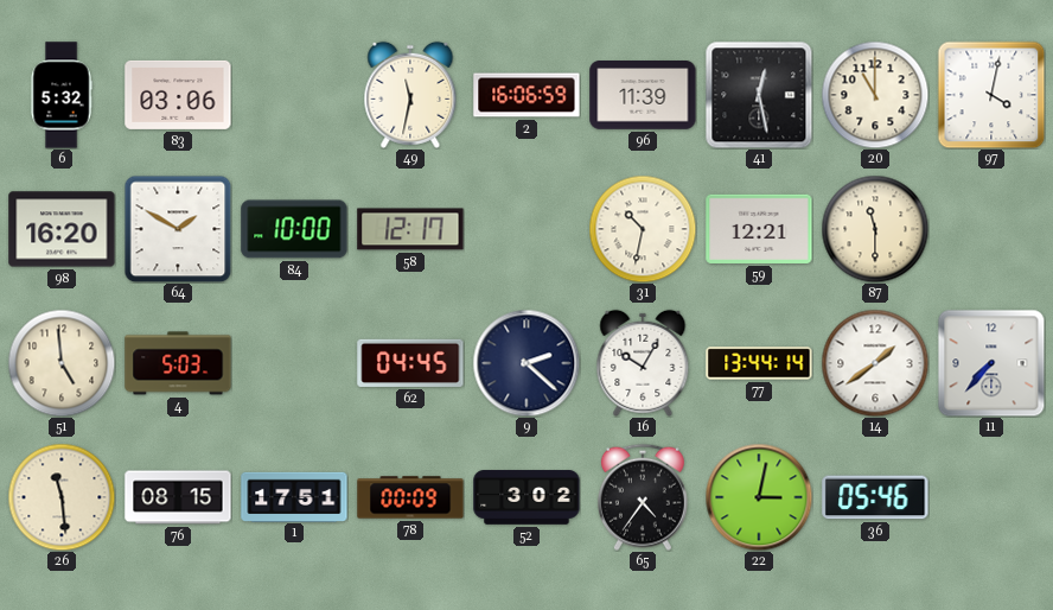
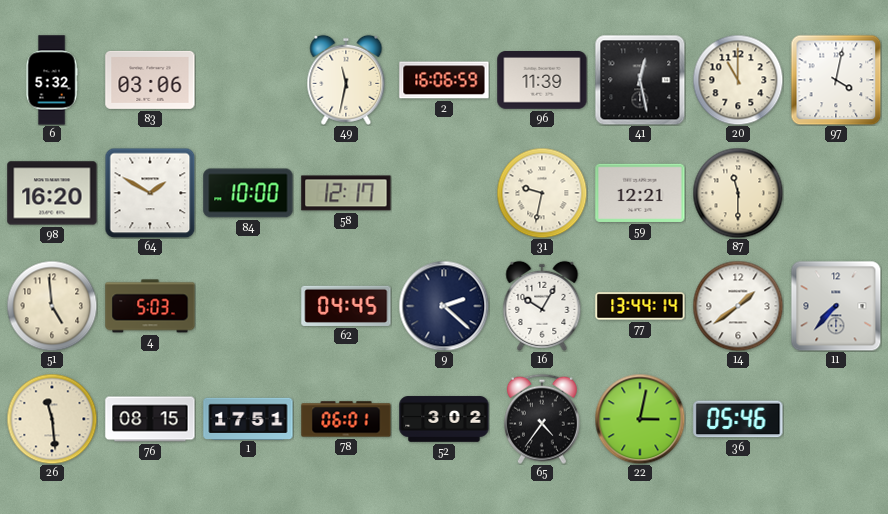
31: 10:32 -> 9:32
78: 00:09 -> 06:01
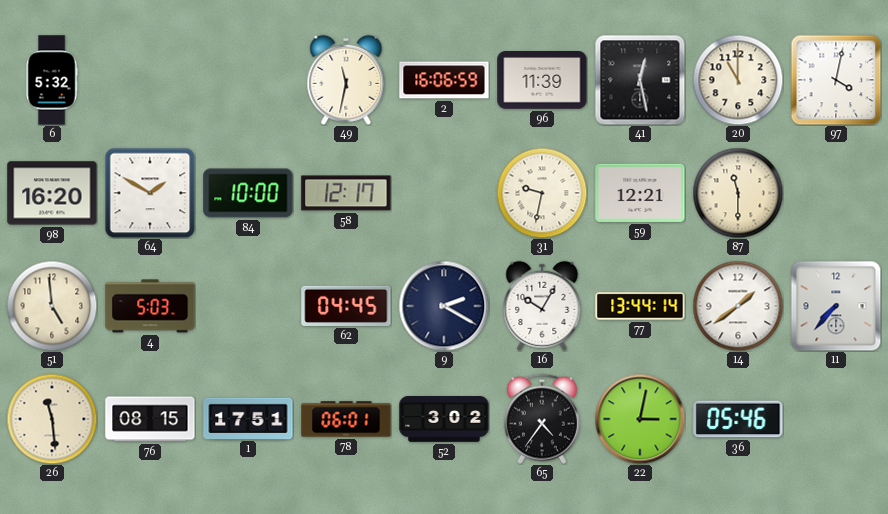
83: 03:06 -> none
9: 2:22 -> 2:20
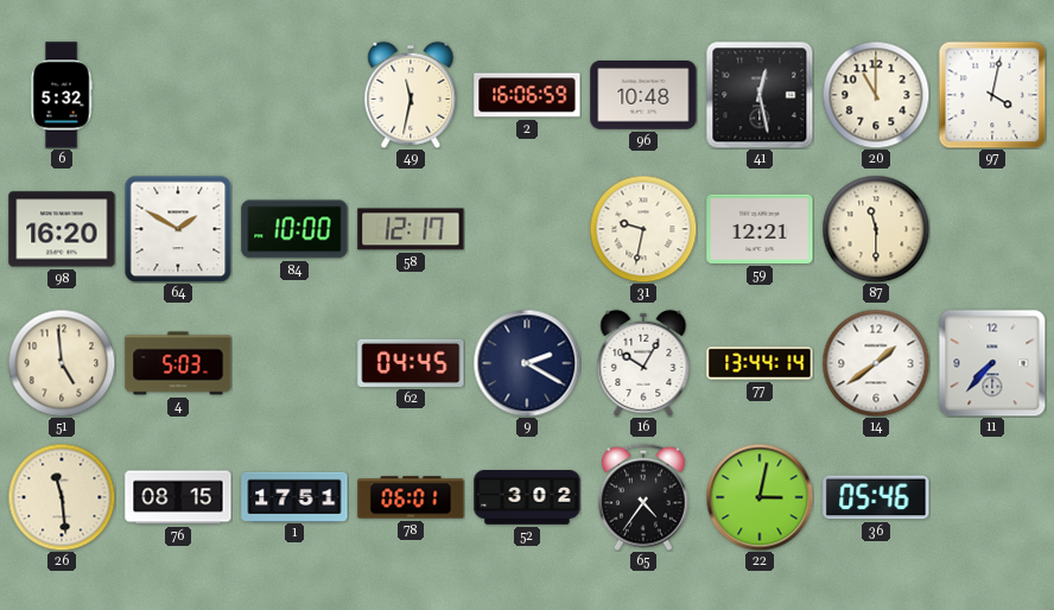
96: 11:39 -> 10:48
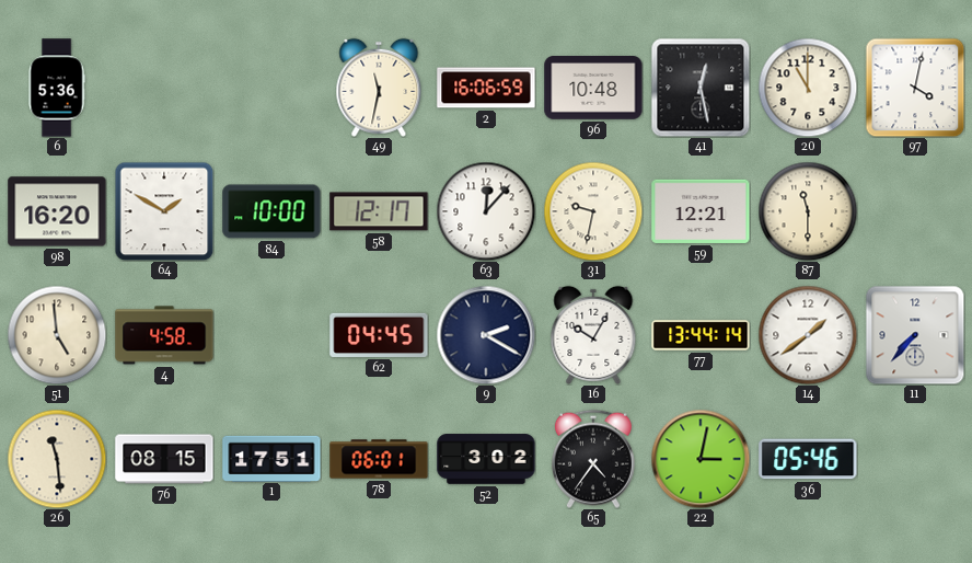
6: 5:32 -> 5:36
63: none -> 12:07
4: 5:03 -> 4:58
